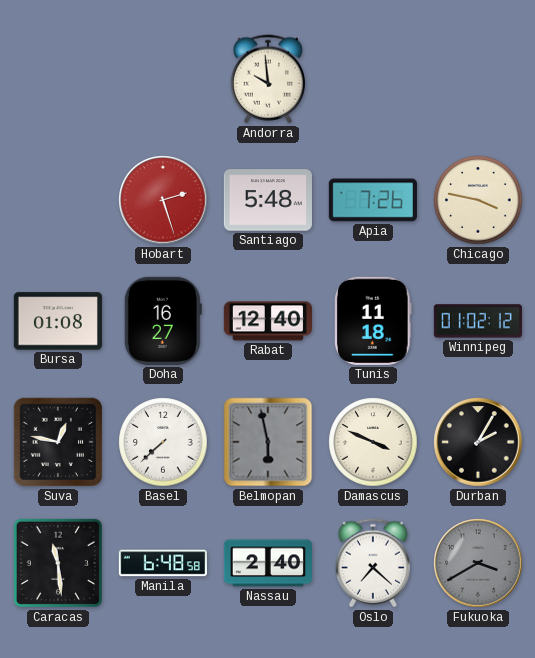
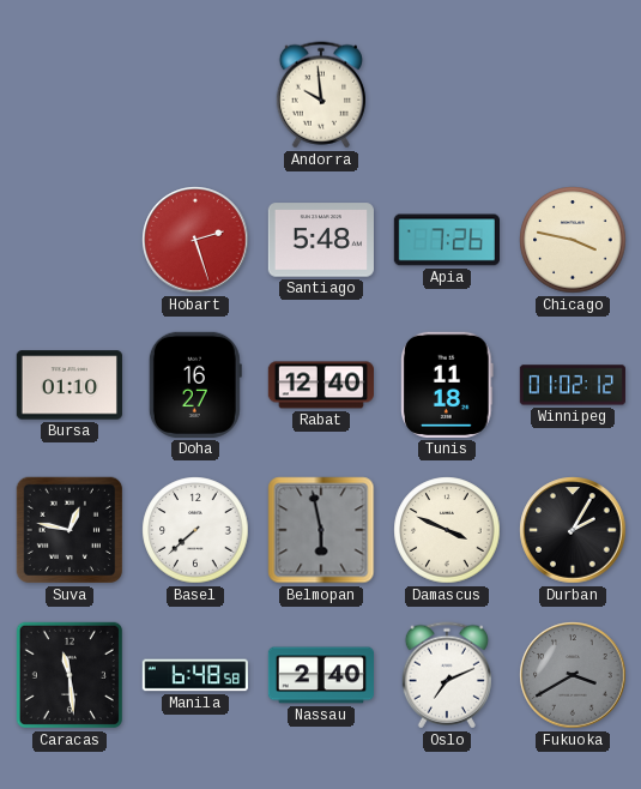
Bursa: 01:08 -> 01:10
Oslo: 7:22 -> 7:11
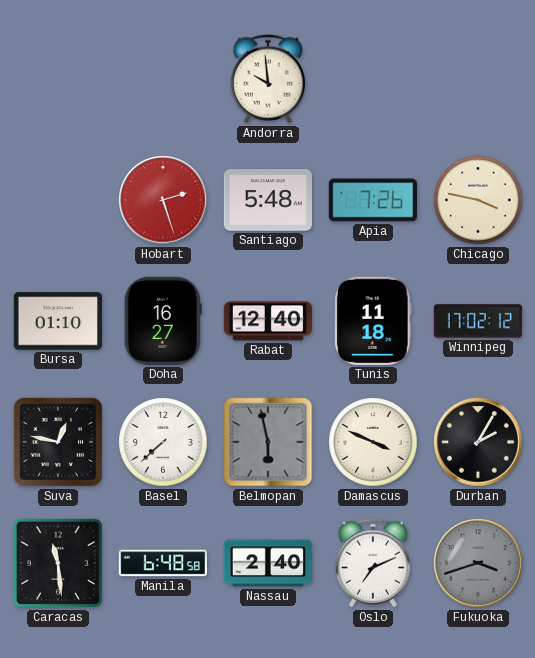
Winnipeg: 01:02 -> 17:02
Fukuoka: 3:40 -> 3:42
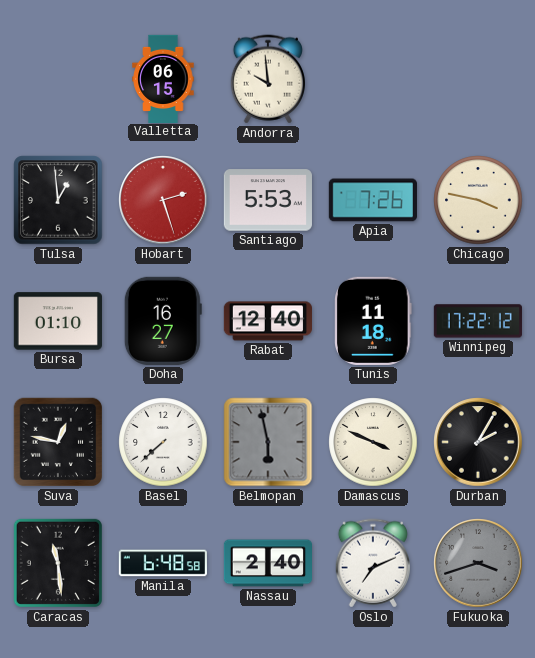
Valletta: none -> 06:15
Tulsa: none -> 12:59
Santiago: 5:48 -> 5:53
Winnipeg: 17:02 -> 17:22
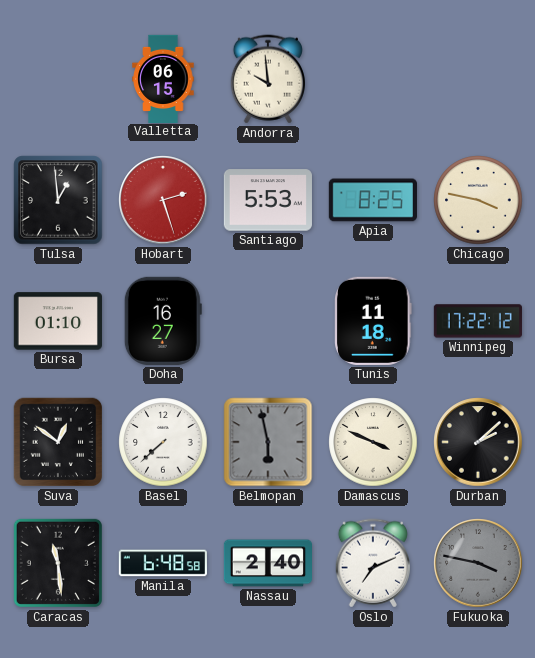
Apia: 7:26 -> 8:25
Rabat: 12:40 -> none
Suva: 12:47 -> 12:51
Durban: 2:05 -> 2:08
Fukuoka: 3:42 -> 3:47
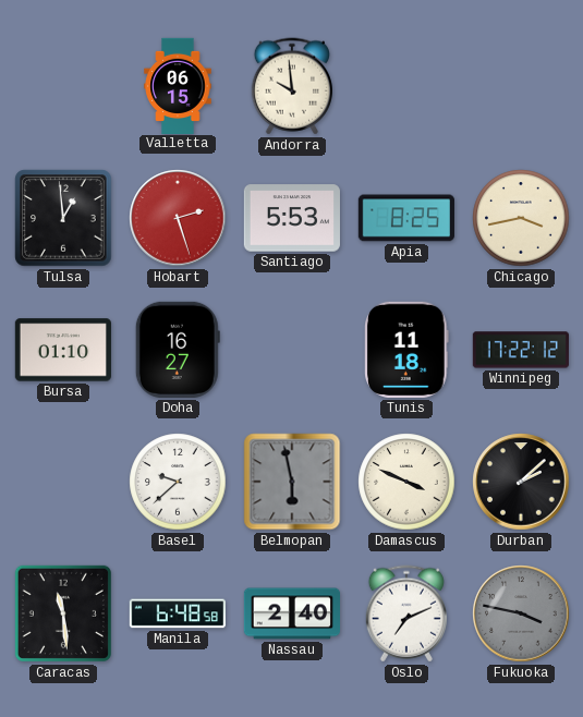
Chicago: 3:47 -> 3:43
Suva: 12:51 -> none
Basel: 7:38 -> 9:38
